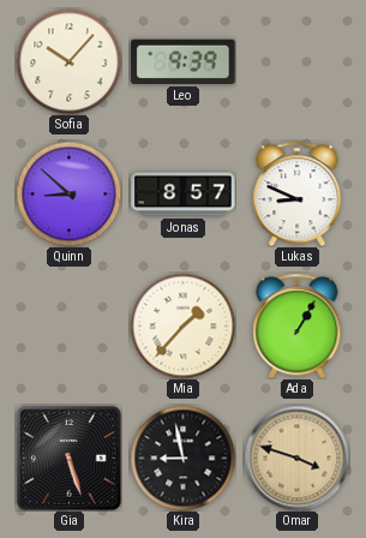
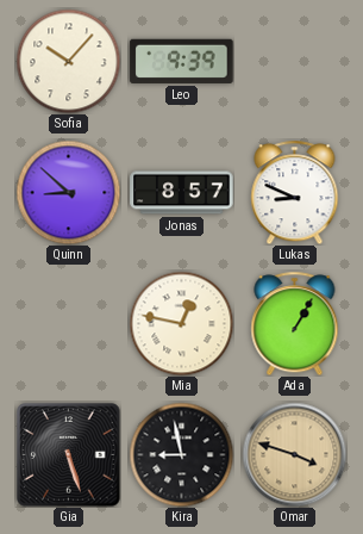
Mia: 1:37 -> 12:47
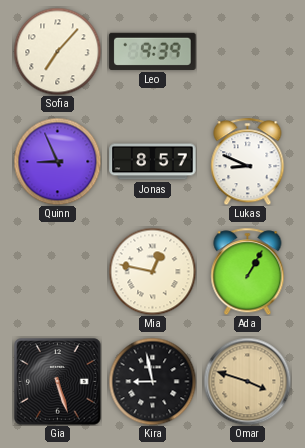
Sofia: 10:07 -> 7:07
Quinn: 8:52 -> 8:56
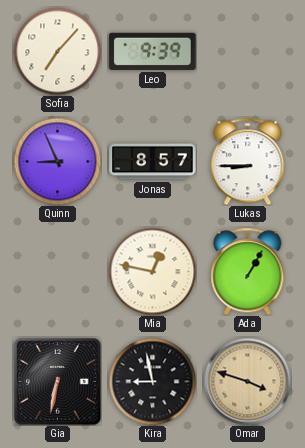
Lukas: 8:49 -> 8:45
Gia: 5:27 -> 6:32
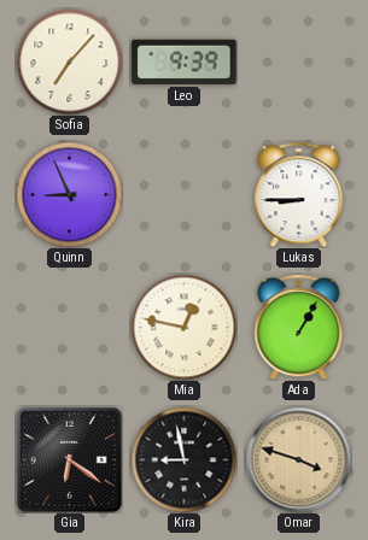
Jonas: 8:57 -> none
Gia: 6:32 -> 6:21
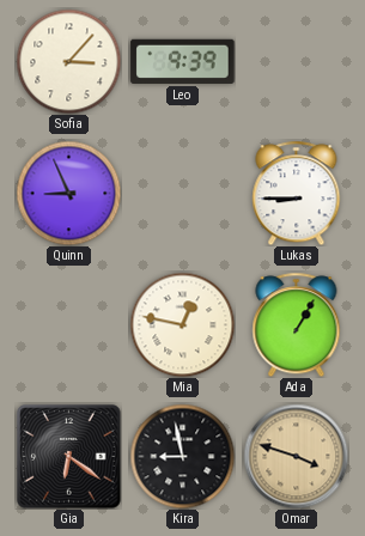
Sofia: 7:07 -> 3:07
